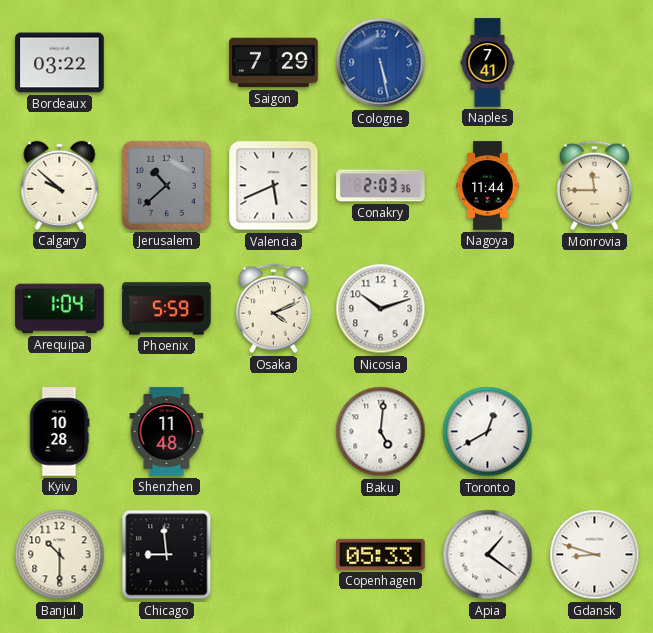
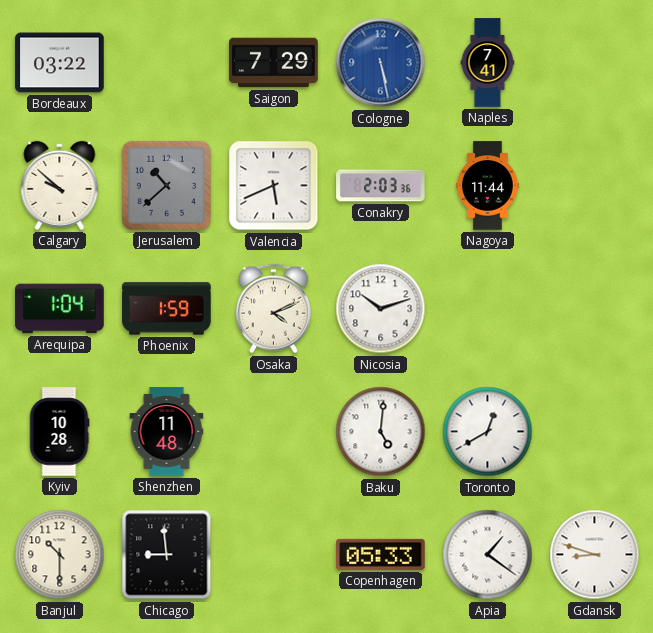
Monrovia: 11:45 -> none
Phoenix: 5:59 -> 1:59
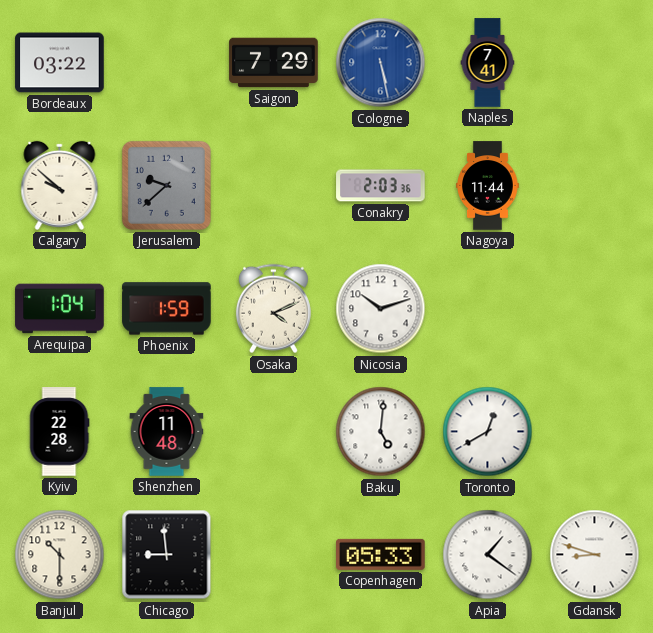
Jerusalem: 10:38 -> 9:38
Valencia: 5:41 -> none
Kyiv: 10:28 -> 22:28
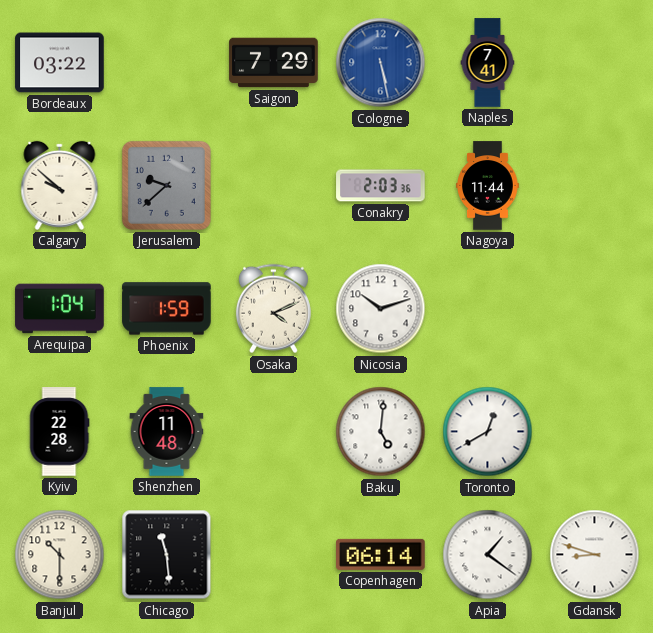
Chicago: 8:59 -> 11:29
Copenhagen: 05:33 -> 06:14
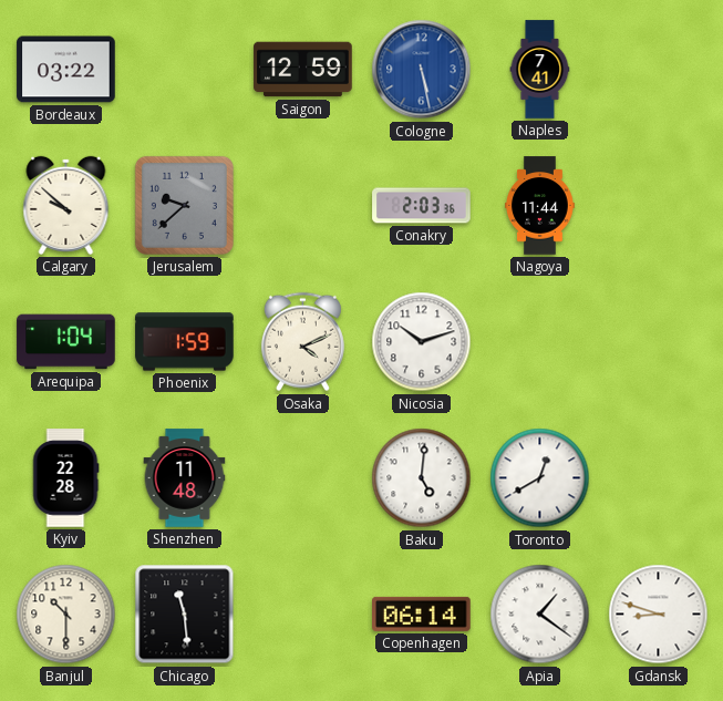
Saigon: 7:29 -> 12:59
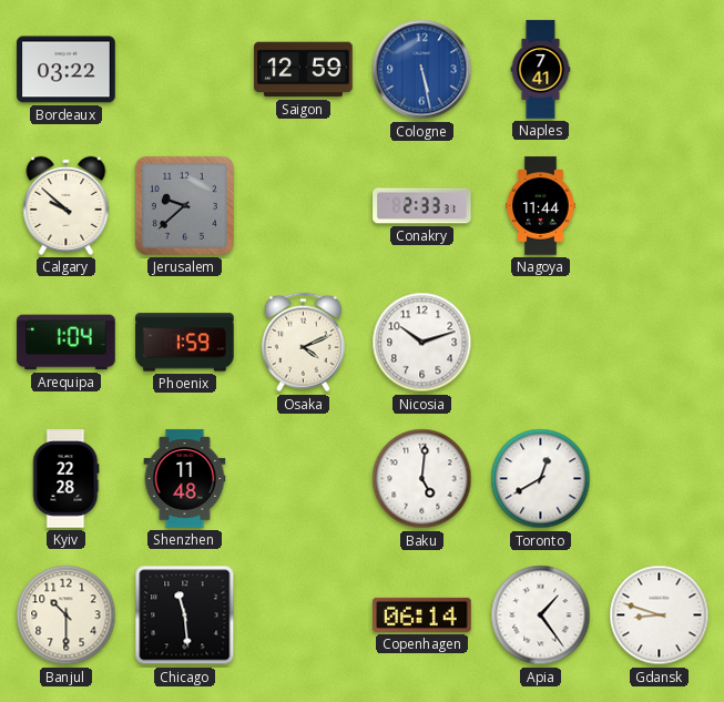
Conakry: 2:03 -> 2:33
Apia: 1:21 -> 1:24
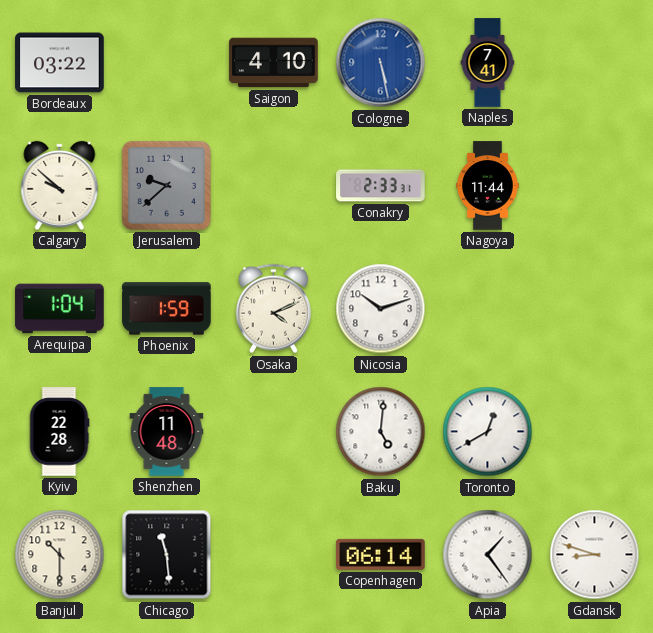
Saigon: 12:59 -> 4:10
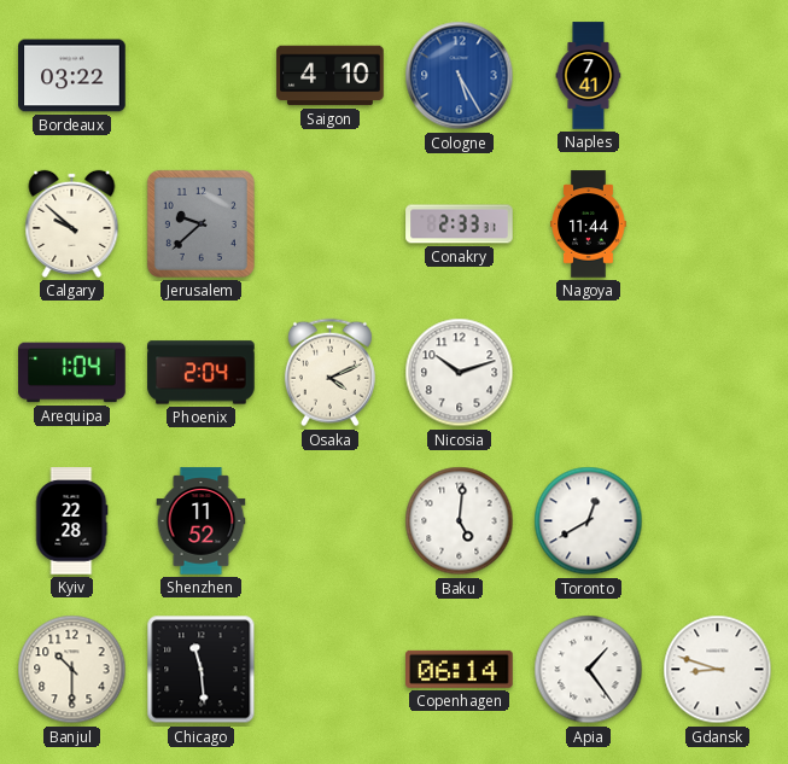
Cologne: 5:28 -> 5:25
Phoenix: 1:59 -> 2:04
Shenzhen: 11:48 -> 11:52
